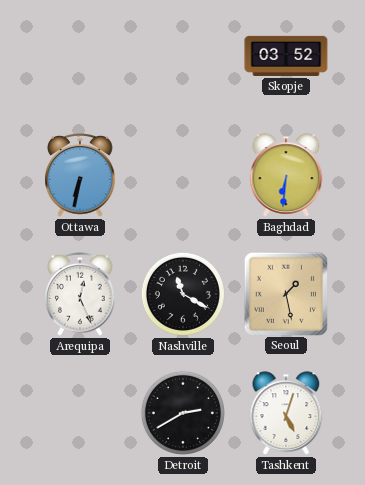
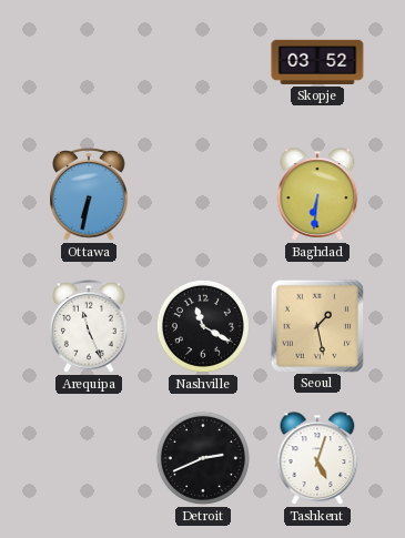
Arequipa: 12:26 -> 11:26
Detroit: 2:40 -> 2:41
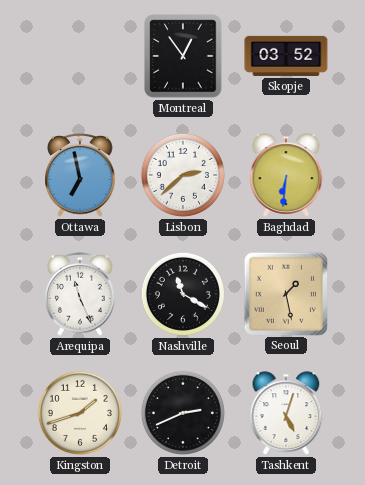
Montreal: none -> 12:54
Ottawa: 6:32 -> 6:58
Lisbon: none -> 2:38
Kingston: none -> 1:42
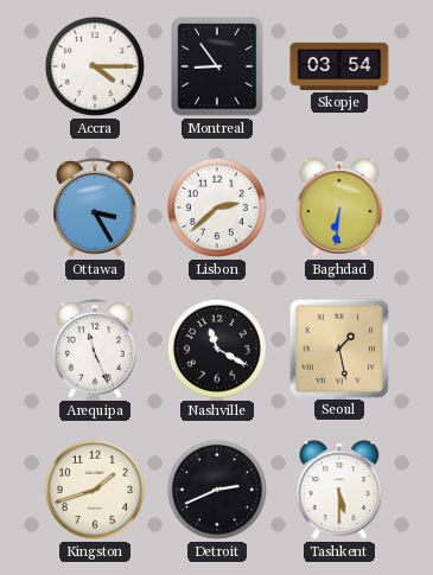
Accra: none -> 4:15
Montreal: 12:54 -> 8:54
Skopje: 03:52 -> 03:54
Ottawa: 6:58 -> 3:25
Tashkent: 5:03 -> 5:30
